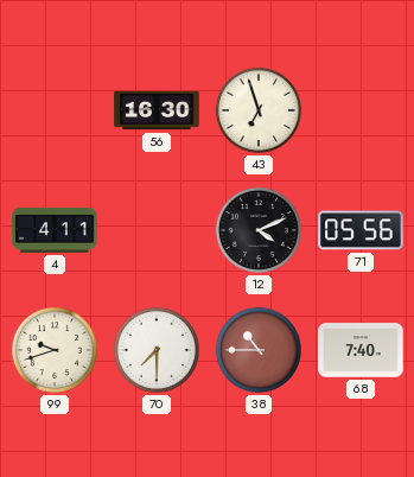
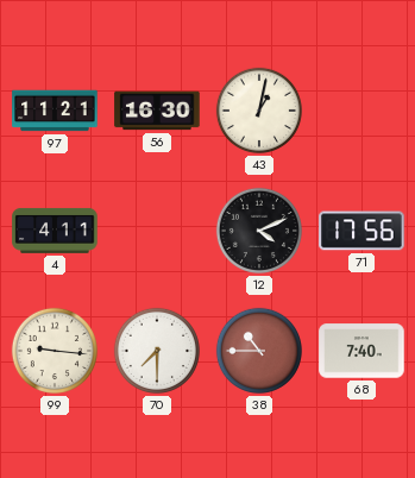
97: none -> 11:21
43: 6:57 -> 1:02
71: 05:56 -> 17:56
99: 9:42 -> 9:16
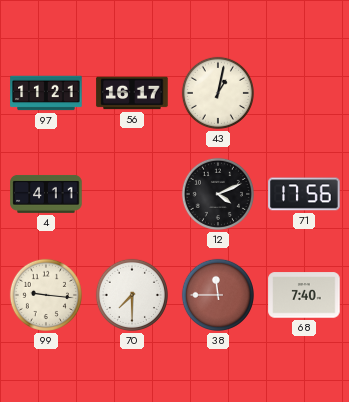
56: 16:30 -> 16:17
38: 10:45 -> 11:45
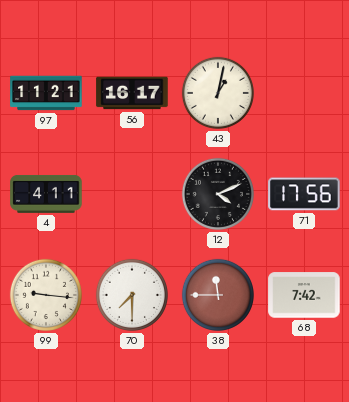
68: 7:40 -> 7:42
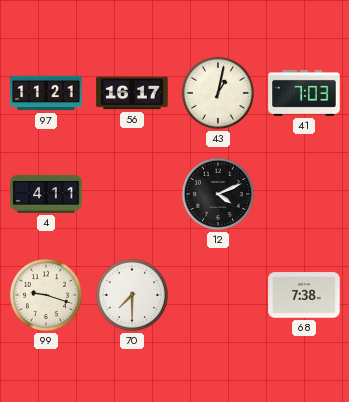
41: none -> 7:03
71: 17:56 -> none
99: 9:16 -> 9:18
38: 11:45 -> none
68: 7:42 -> 7:38
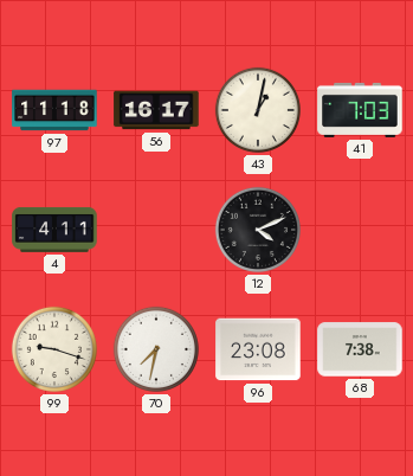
97: 11:21 -> 11:18
70: 7:30 -> 7:32
96: none -> 23:08
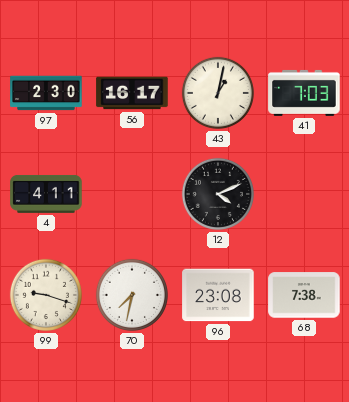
97: 11:18 -> 2:30
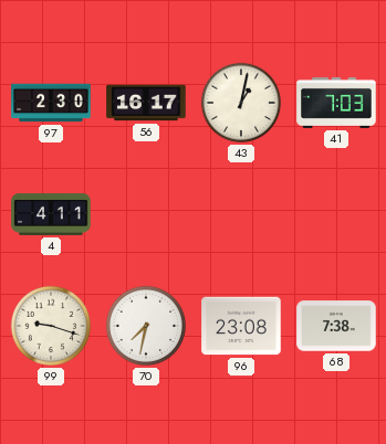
12: 4:11 -> none
